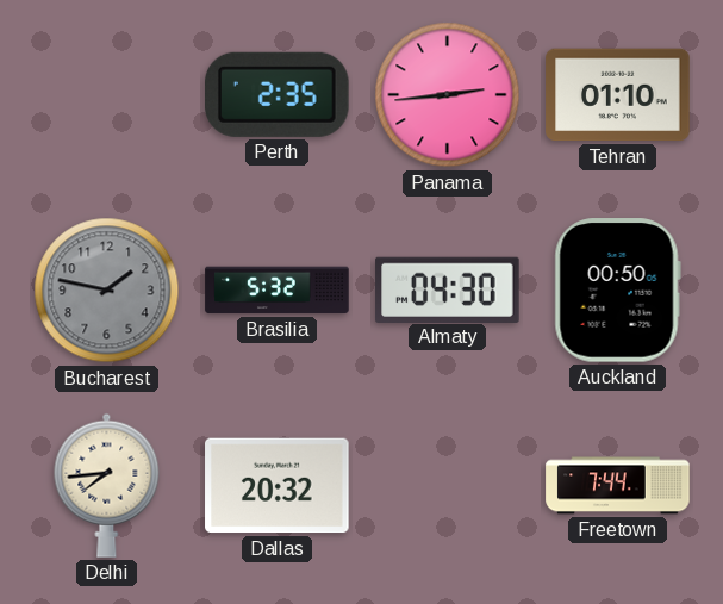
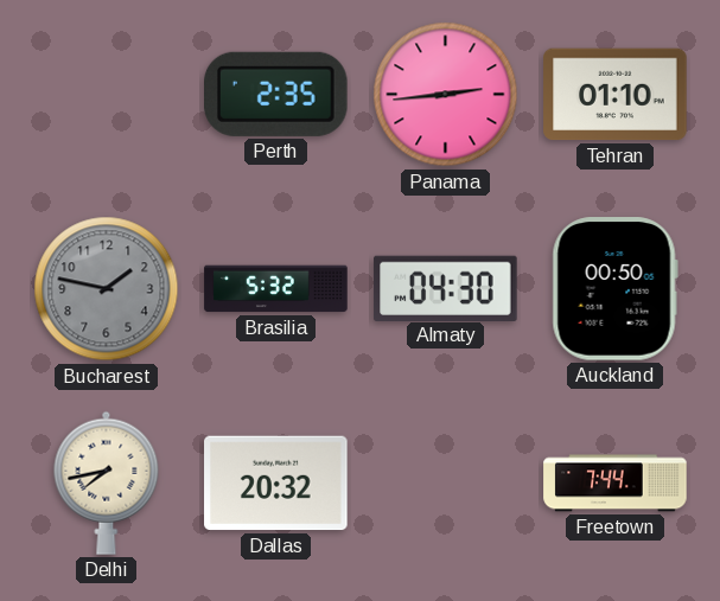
Delhi: 7:44 -> 7:43
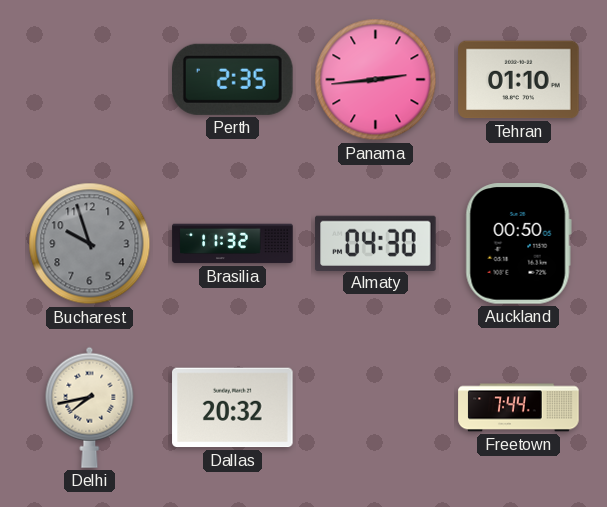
Bucharest: 1:47 -> 9:57
Brasilia: 5:32 -> 11:32
